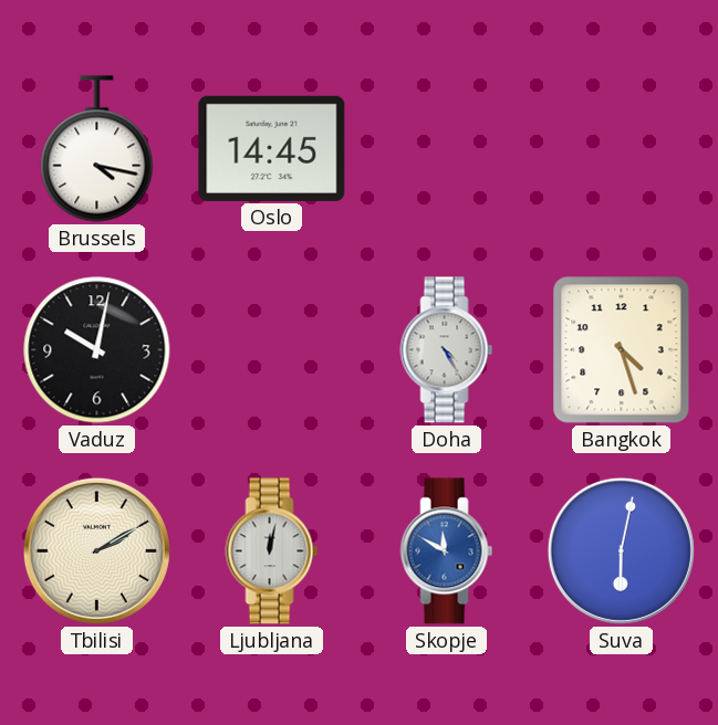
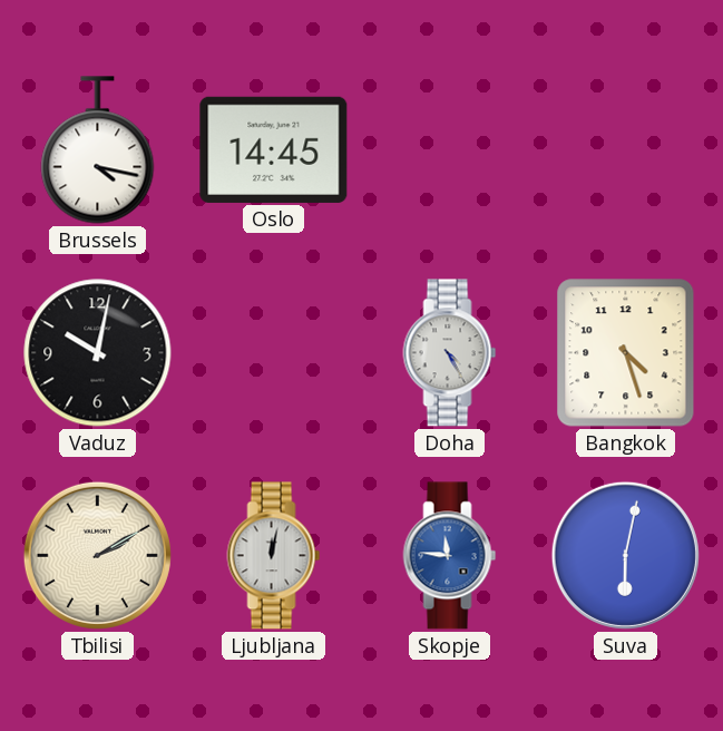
Skopje: 11:50 -> 11:46
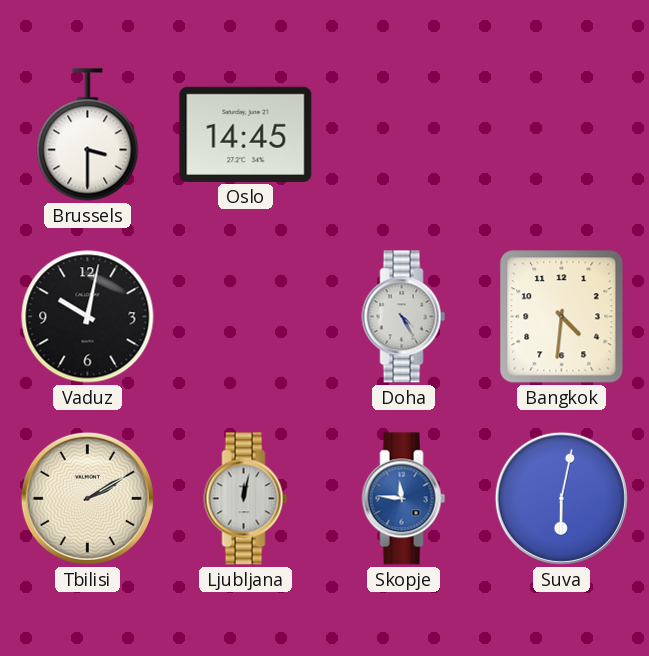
Brussels: 4:17 -> 3:30
Bangkok: 4:27 -> 4:31
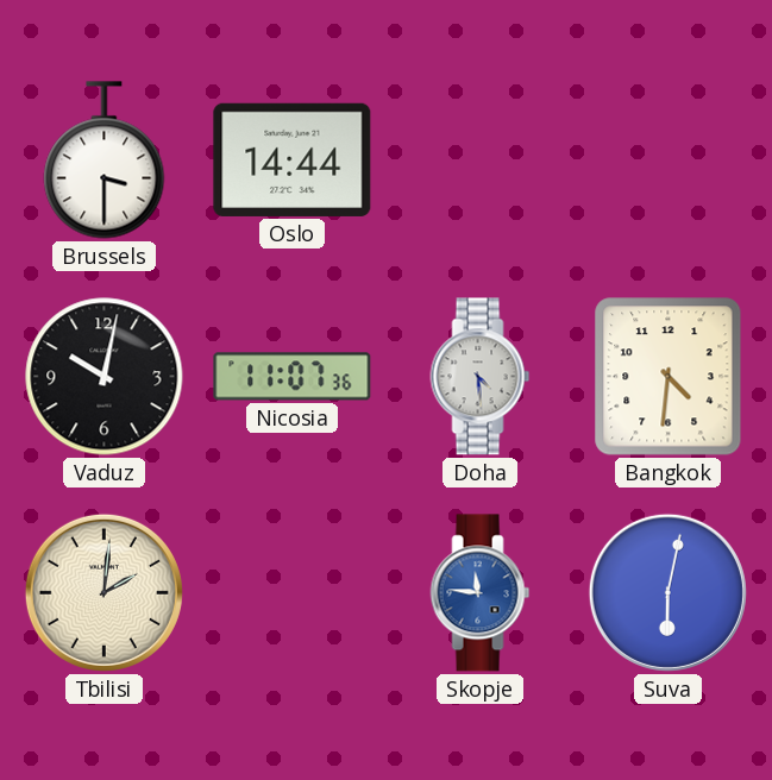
Oslo: 14:45 -> 14:44
Nicosia: none -> 11:07
Doha: 4:25 -> 4:29
Tbilisi: 2:10 -> 2:01
Ljubljana: 12:02 -> none
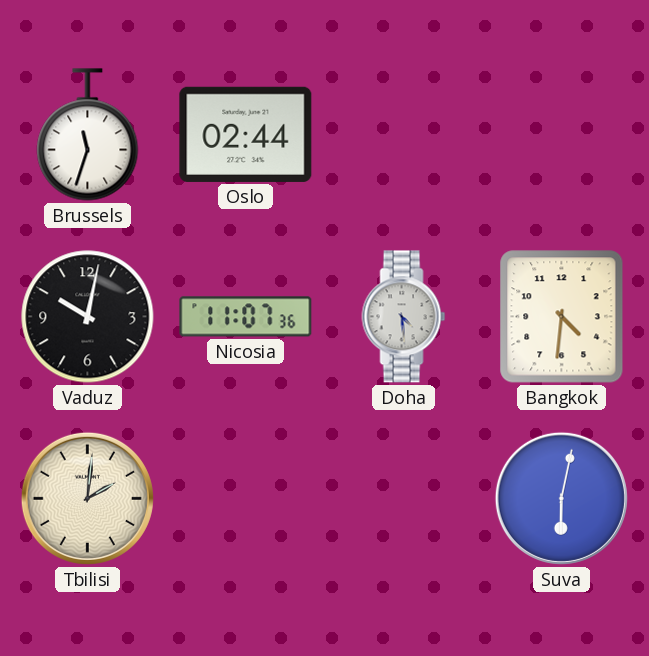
Brussels: 3:30 -> 11:33
Oslo: 14:44 -> 02:44
Skopje: 11:46 -> none
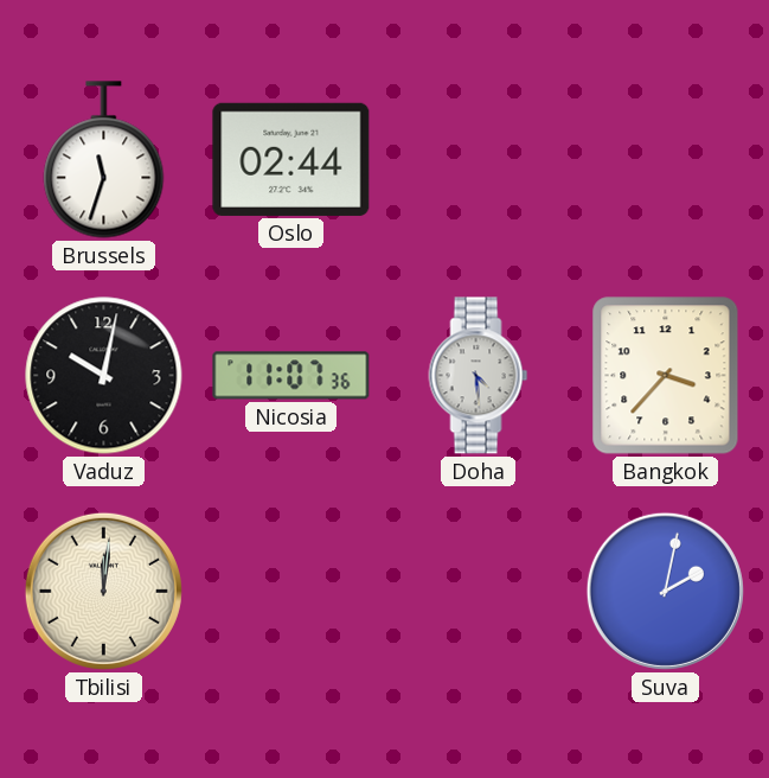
Bangkok: 4:31 -> 3:37
Tbilisi: 2:01 -> 12:01
Suva: 6:02 -> 2:02
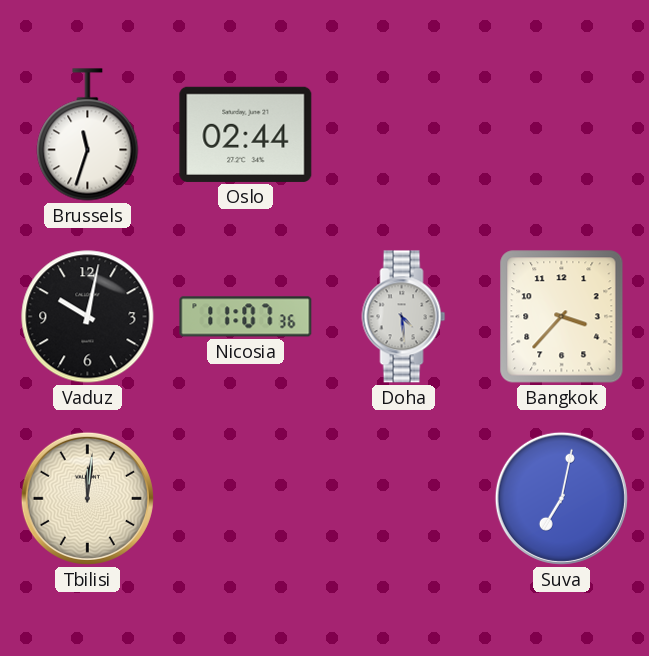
Suva: 2:02 -> 7:02
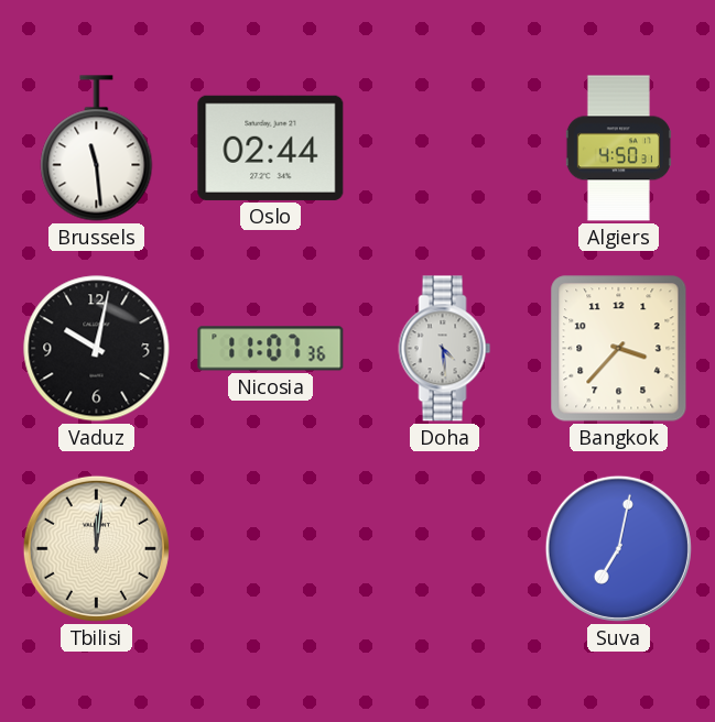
Brussels: 11:33 -> 11:29
Algiers: none -> 4:50
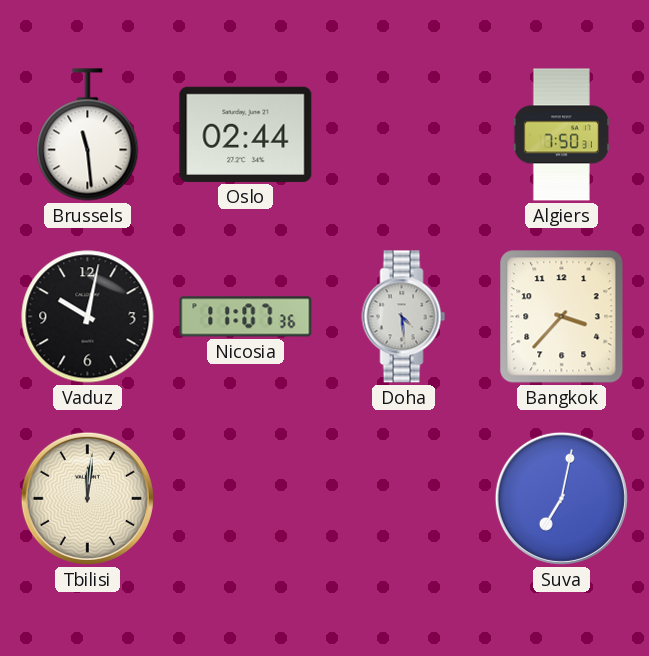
Algiers: 4:50 -> 7:50
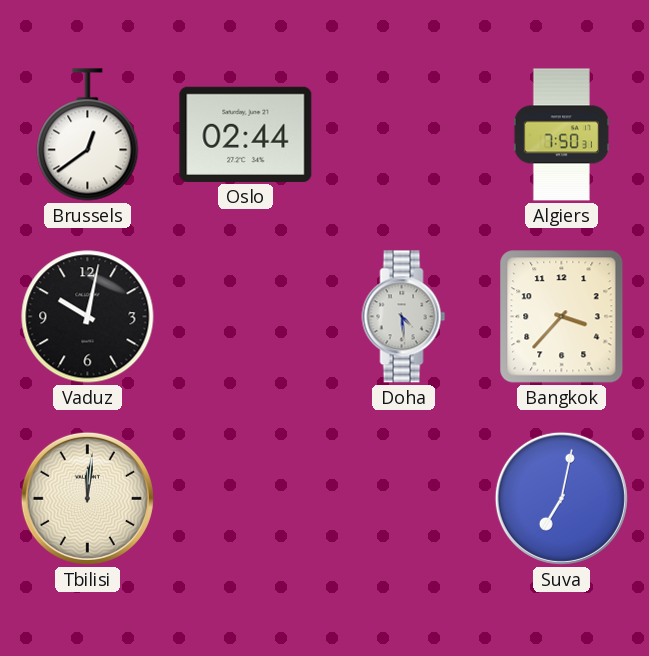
Brussels: 11:29 -> 12:39
Nicosia: 11:07 -> none
